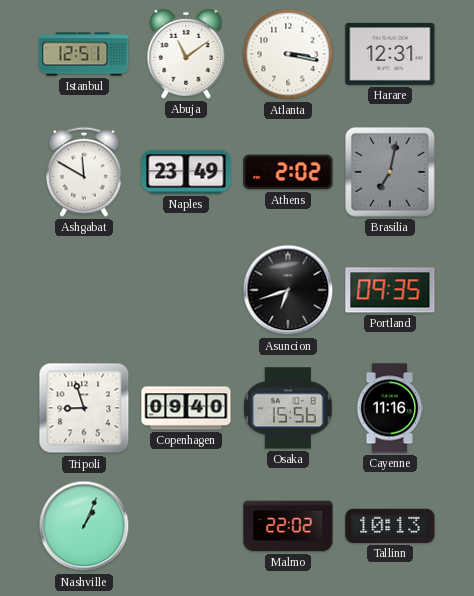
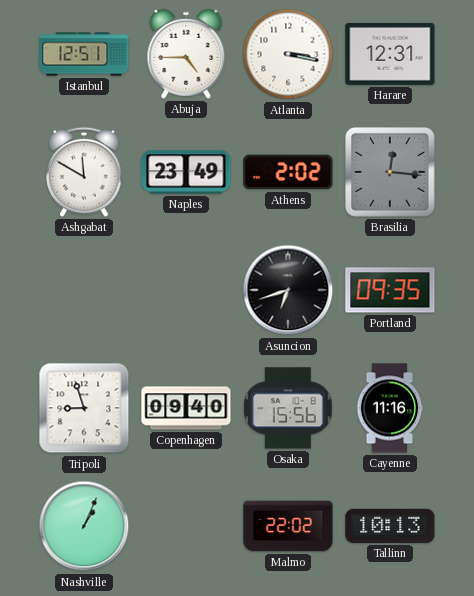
Abuja: 11:09 -> 4:45
Brasilia: 7:02 -> 12:16
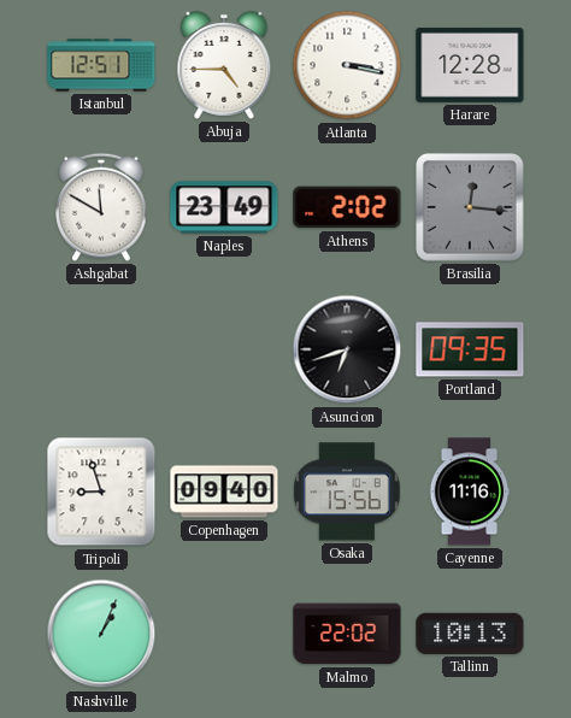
Harare: 12:31 -> 12:28
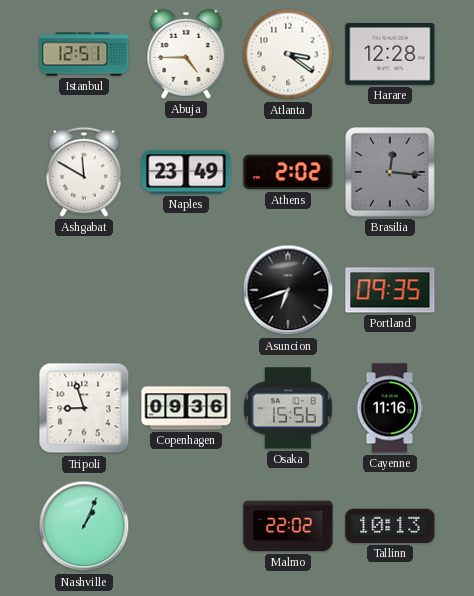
Atlanta: 3:17 -> 3:21
Copenhagen: 09:40 -> 09:36
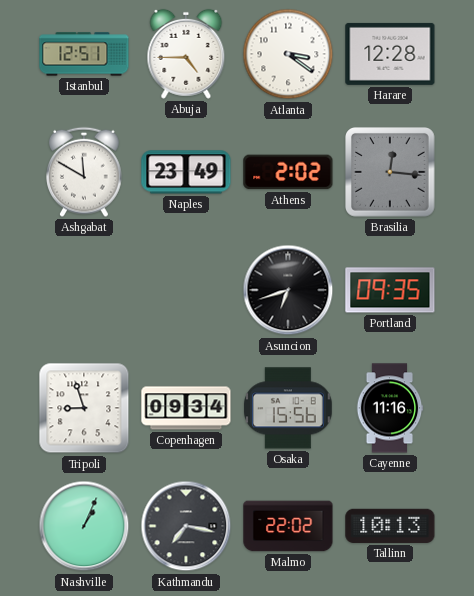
Copenhagen: 09:36 -> 09:34
Kathmandu: none -> 7:17
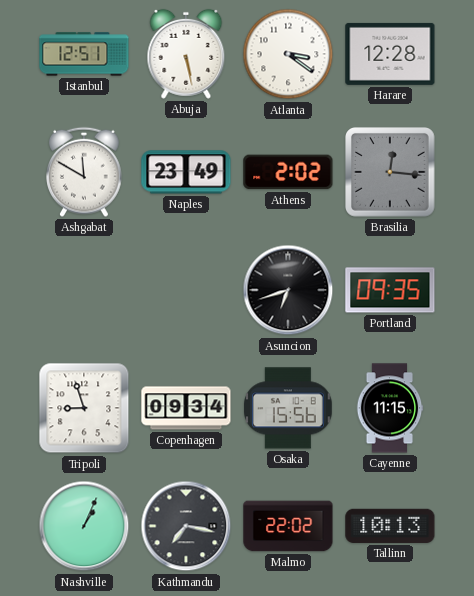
Abuja: 4:45 -> 5:28
Cayenne: 11:16 -> 11:15
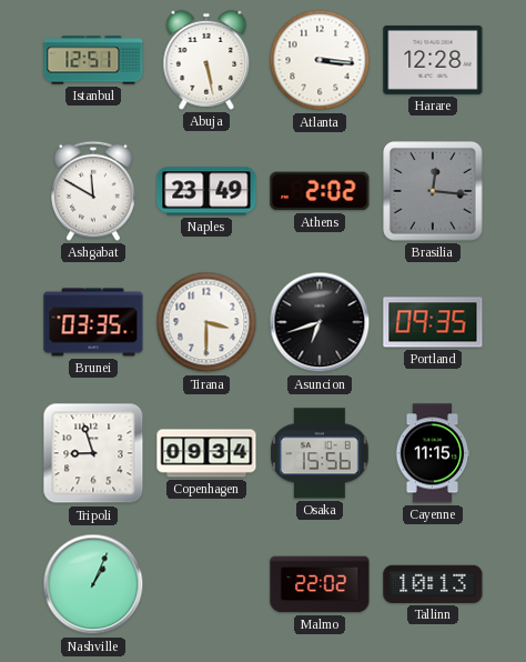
Atlanta: 3:21 -> 3:16
Brunei: none -> 03:35
Tirana: none -> 3:30
Kathmandu: 7:17 -> none
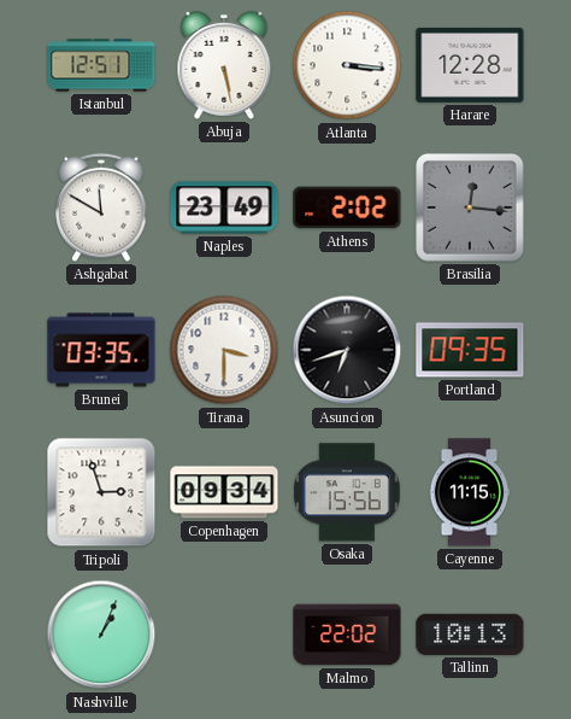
Tripoli: 8:57 -> 2:57
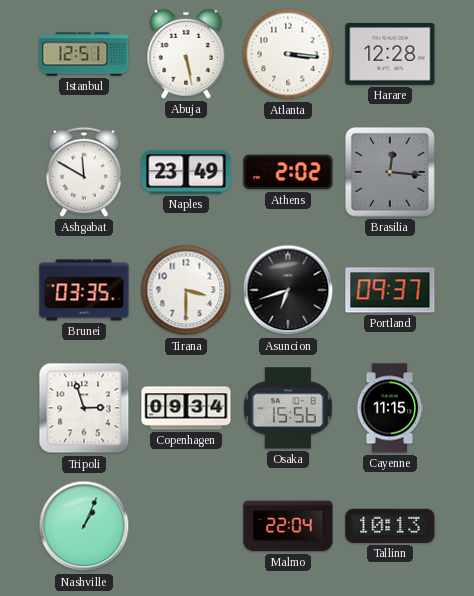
Portland: 09:35 -> 09:37
Malmo: 22:02 -> 22:04
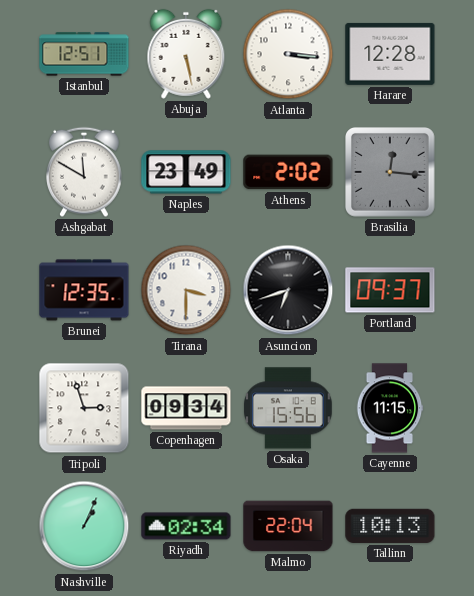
Brunei: 03:35 -> 12:35
Riyadh: none -> 02:34
